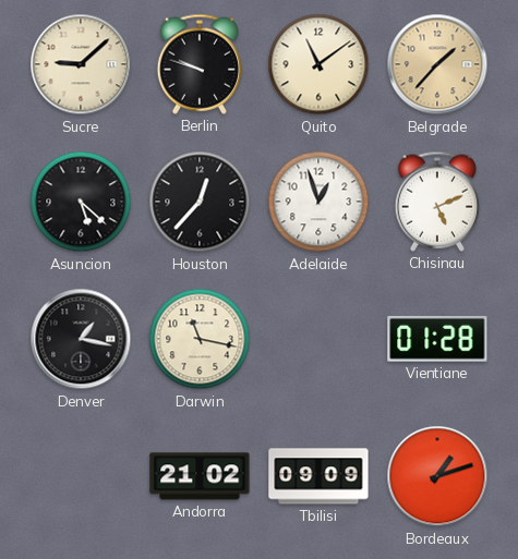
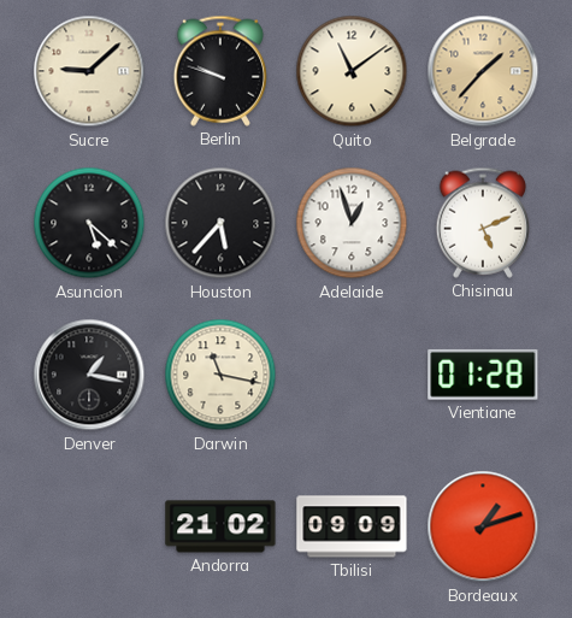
Houston: 12:37 -> 5:37
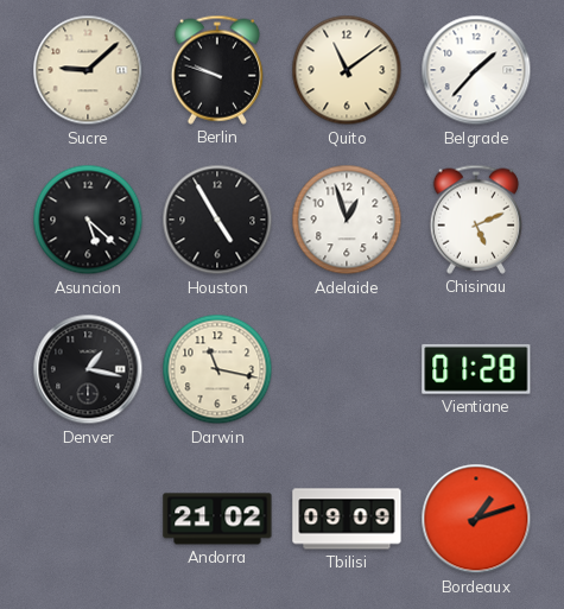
Belgrade dial: champagne -> white
Houston: 5:37 -> 4:55
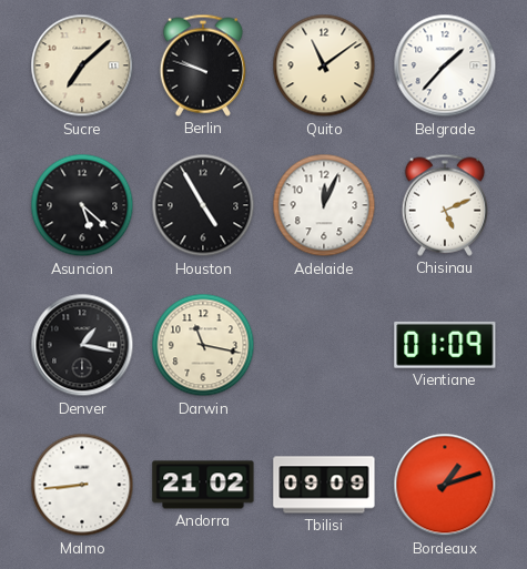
Sucre: 9:08 -> 7:08
Adelaide: 12:57 -> 12:04
Vientiane: 01:28 -> 01:09
Malmo: none -> 8:44
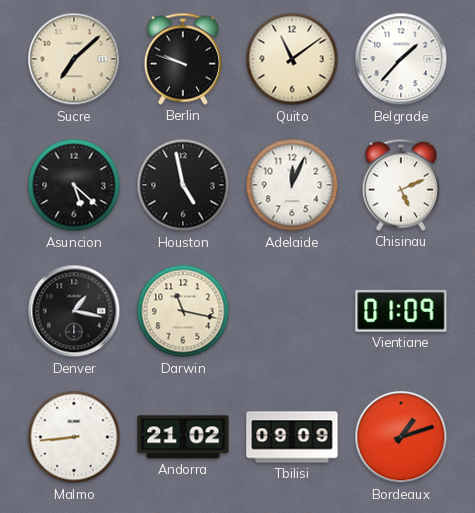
Houston: 4:55 -> 4:58
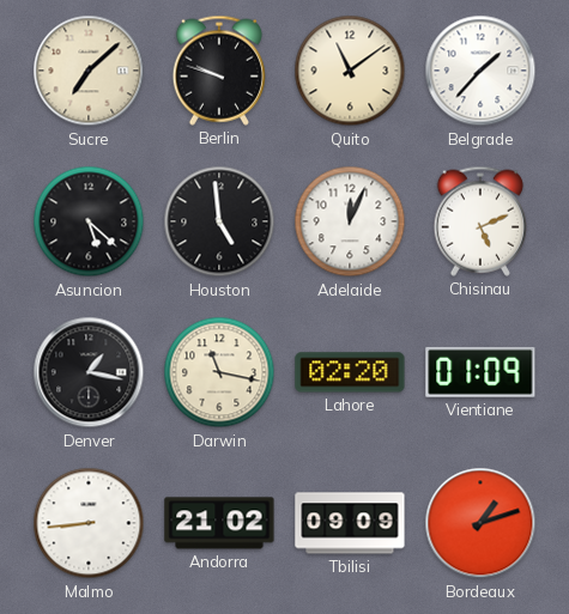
Houston: 4:58 -> 4:59
Lahore: none -> 02:20
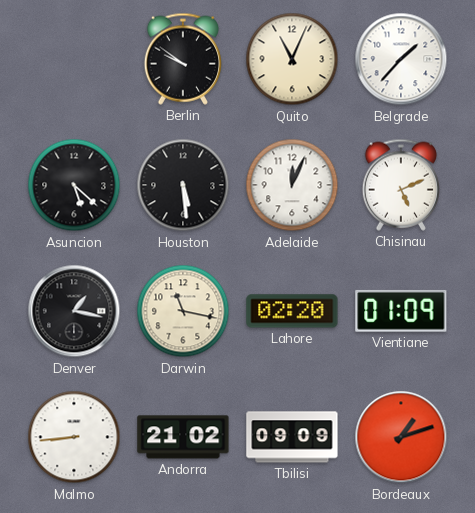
Sucre: 7:08 -> none
Berlin: 9:48 -> 9:51
Quito: 11:09 -> 11:04
Houston: 4:59 -> 5:29
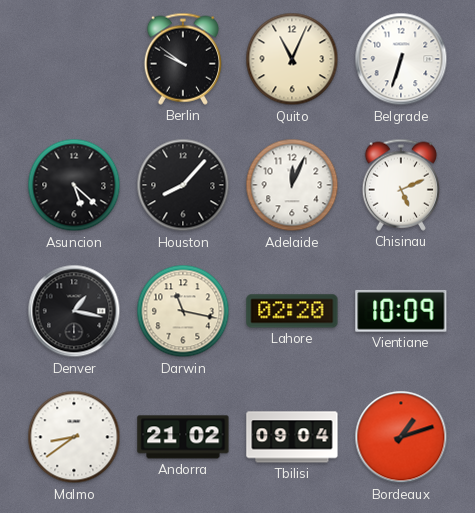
Belgrade: 1:37 -> 6:33
Houston: 5:29 -> 8:07
Vientiane: 01:09 -> 10:09
Malmo: 8:44 -> 8:39
Tbilisi: 09:09 -> 09:04
